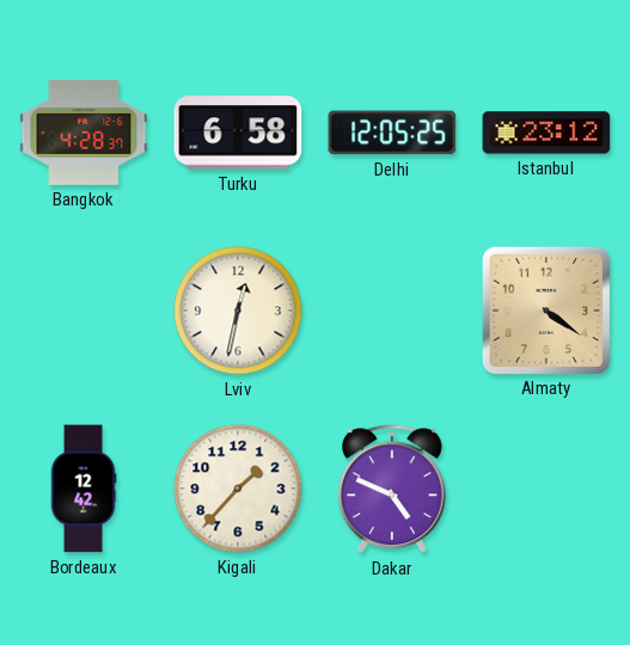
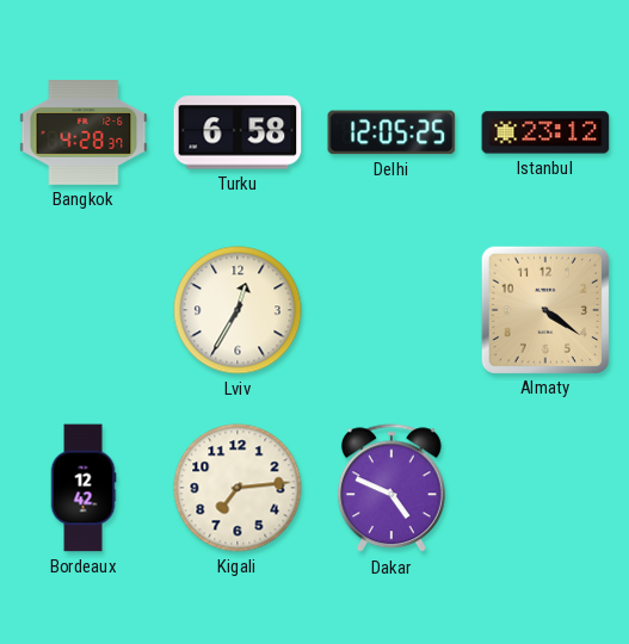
Lviv: 12:32 -> 12:35
Kigali: 1:37 -> 7:14
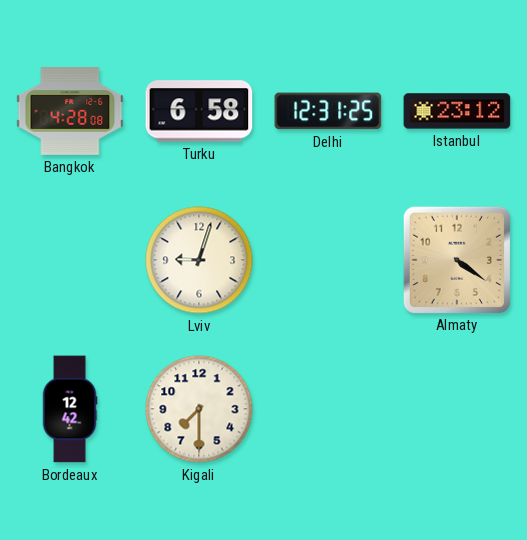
Bangkok: 4:28:37 -> 4:28:08
Delhi: 12:05 -> 12:31
Lviv: 12:35 -> 9:03
Kigali: 7:14 -> 7:30
Dakar: 4:49 -> none
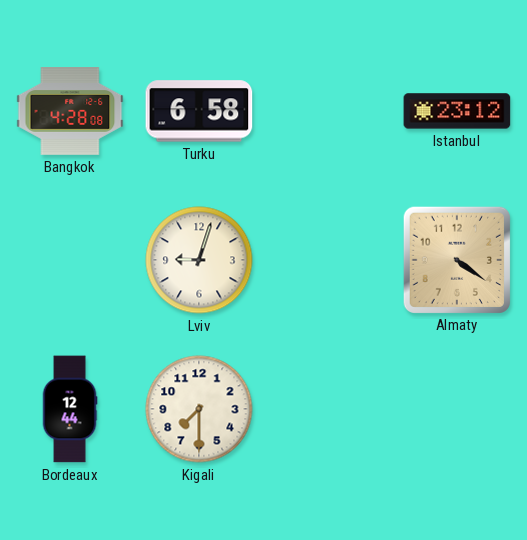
Delhi: 12:31 -> none
Bordeaux: 12:42 -> 12:44
